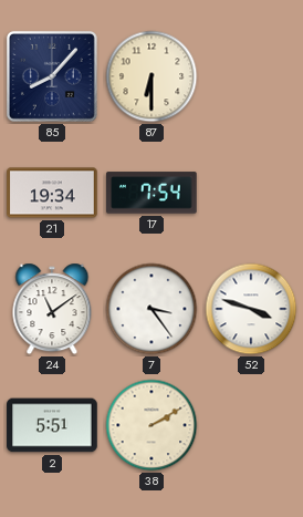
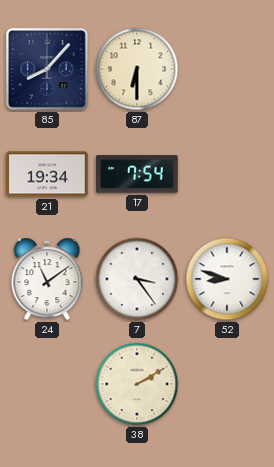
52: 3:48 -> 8:48
2: 5:51 -> none
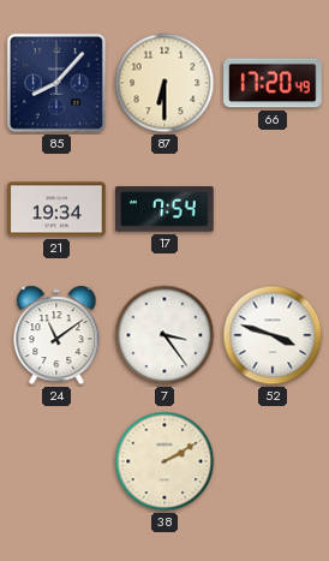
66: none -> 17:20
52: 8:48 -> 3:48
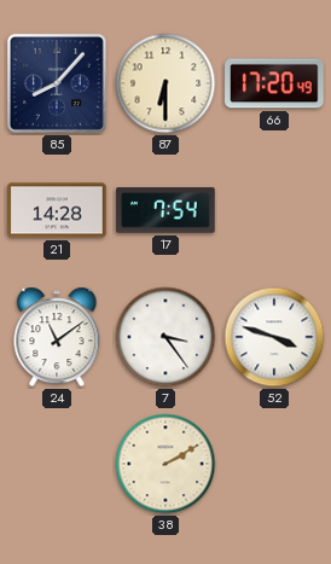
21: 19:34 -> 14:28
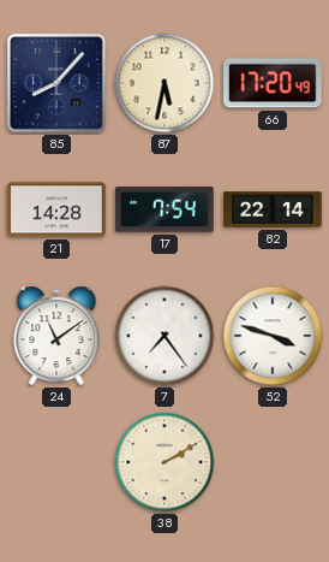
87: 6:30 -> 5:32
82: none -> 22:14
7: 3:24 -> 7:24
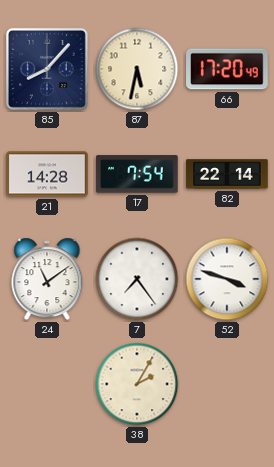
38: 2:10 -> 2:05
